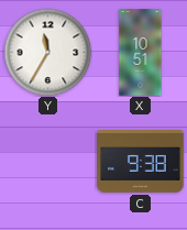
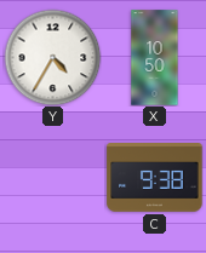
Y: 11:35 -> 4:35
X: 10:51 -> 10:50
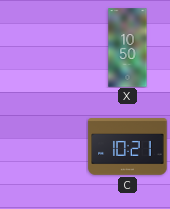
Y: 4:35 -> none
C: 9:38 -> 10:21
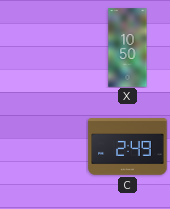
C: 10:21 -> 2:49
